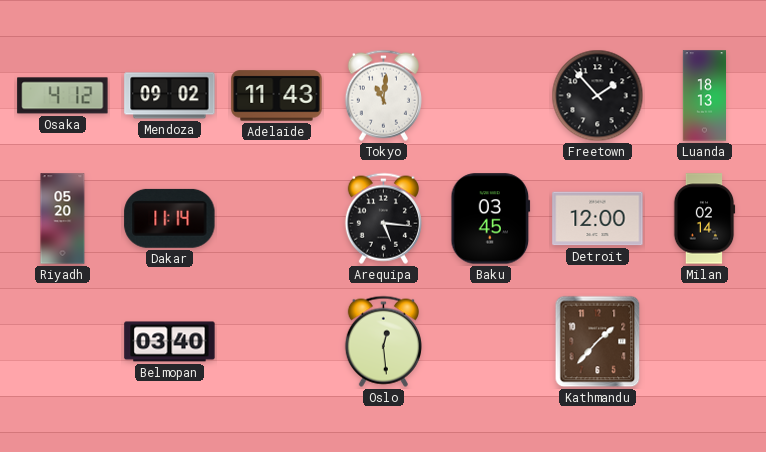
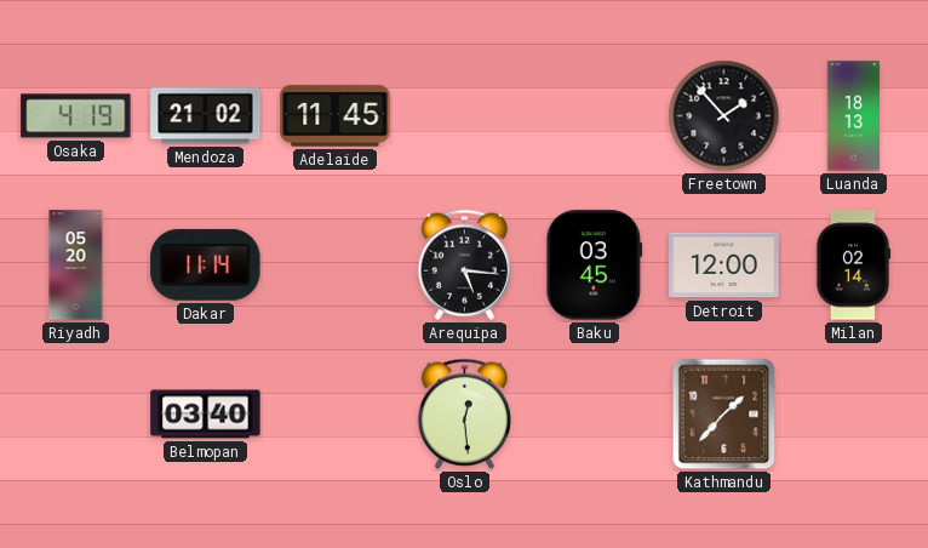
Osaka: 4:12 -> 4:19
Mendoza: 09:02 -> 21:02
Adelaide: 11:43 -> 11:45
Tokyo: 11:01 -> none
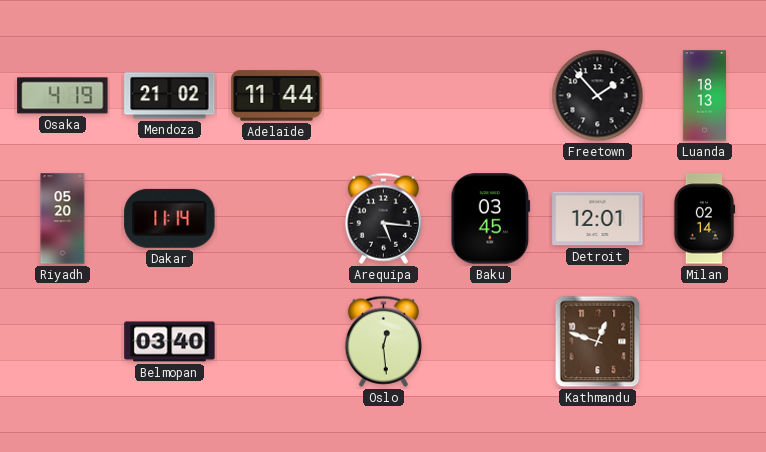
Adelaide: 11:45 -> 11:44
Detroit: 12:00 -> 12:01
Kathmandu: 1:37 -> 12:48
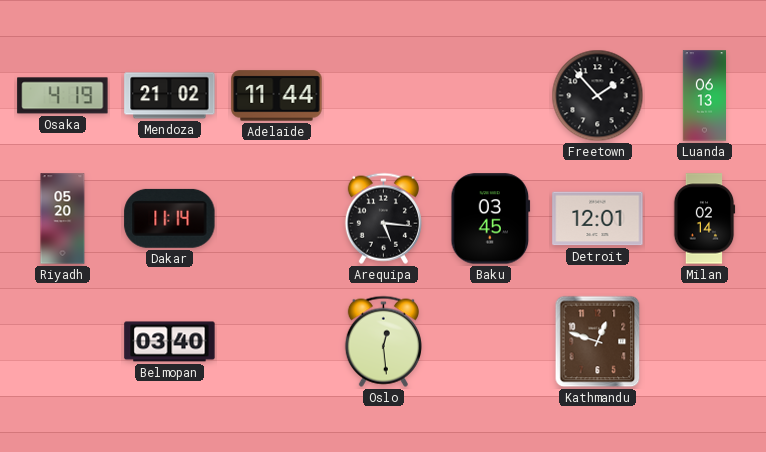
Luanda: 18:13 -> 06:13
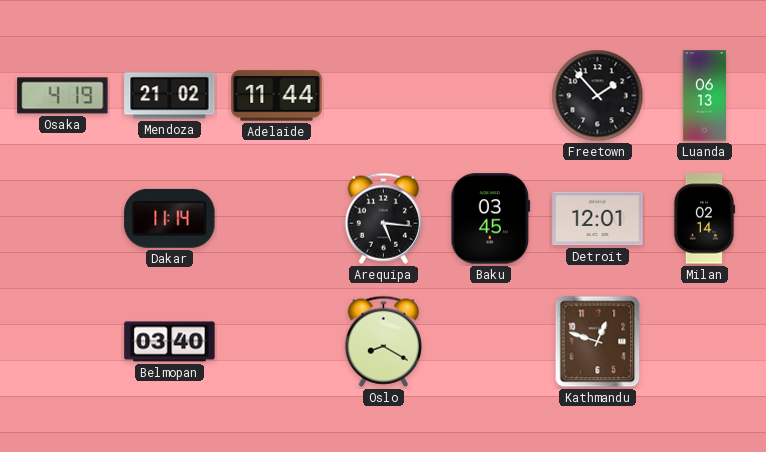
Riyadh: 05:20 -> none
Oslo: 12:29 -> 8:20
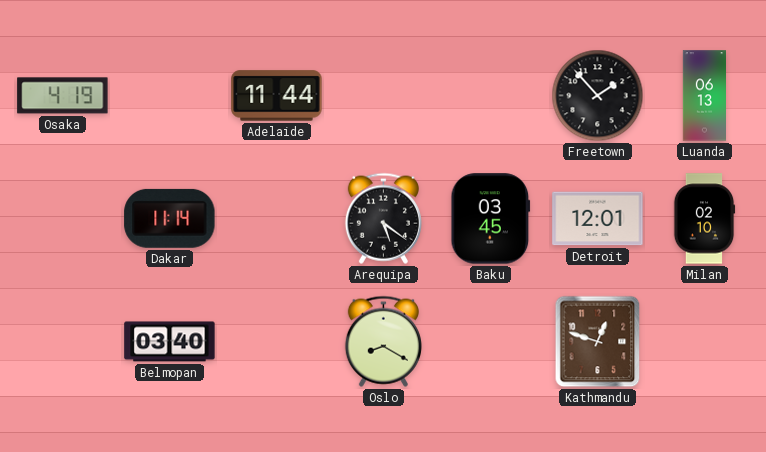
Mendoza: 21:02 -> none
Arequipa: 5:16 -> 5:21
Milan: 02:14 -> 02:10
